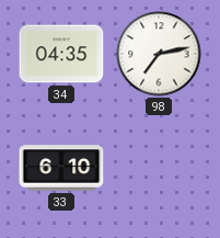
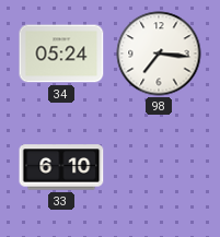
34: 04:35 -> 05:24
98: 7:13 -> 7:16
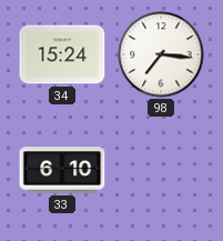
34: 05:24 -> 15:24
